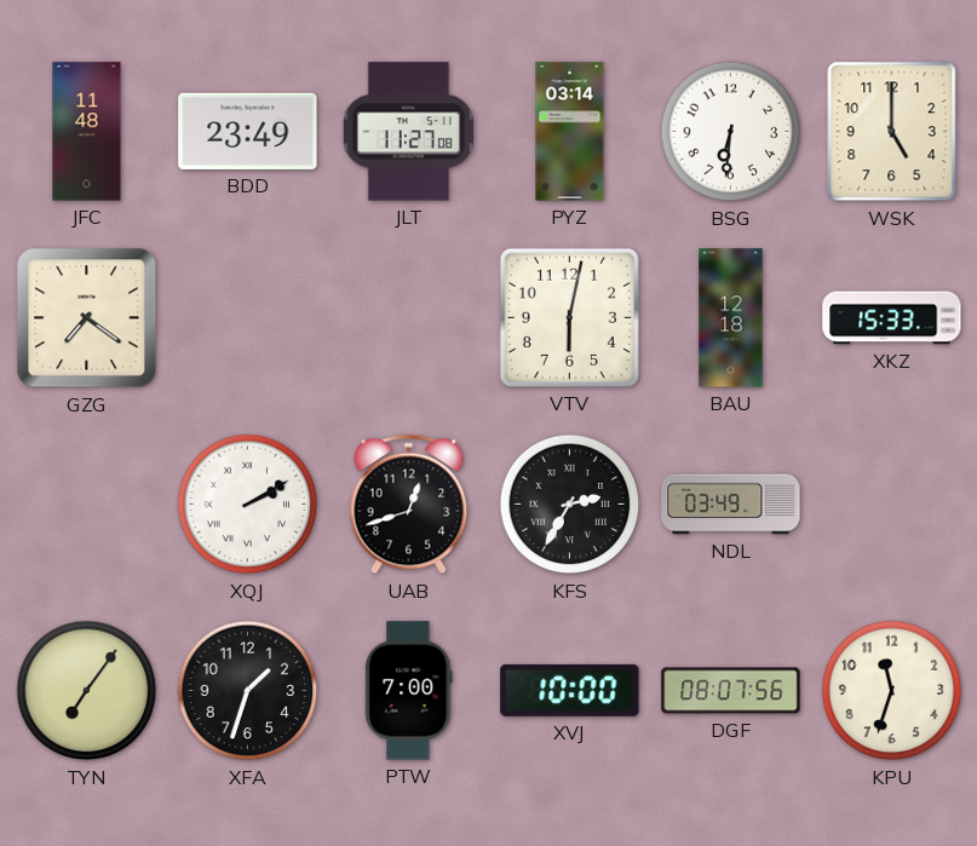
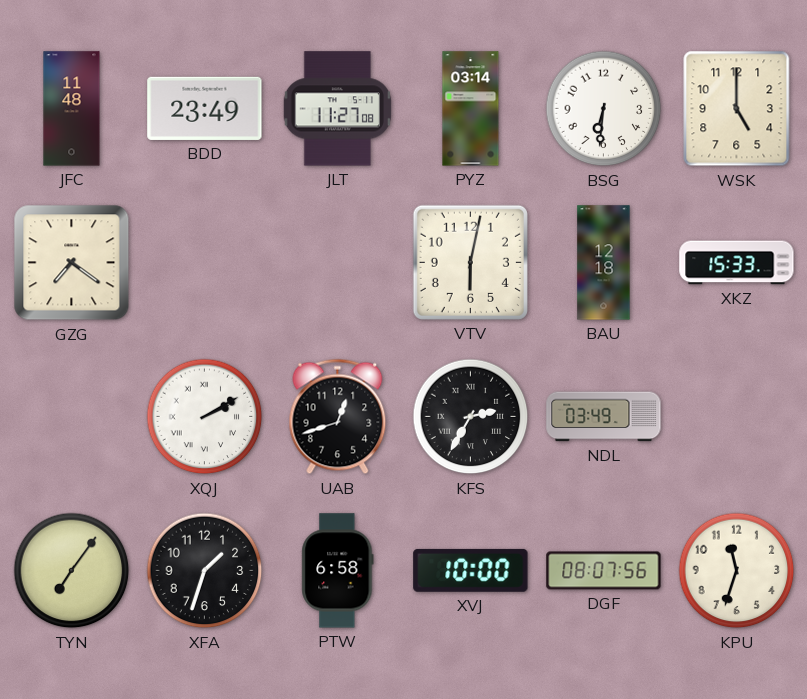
PTW: 7:00 -> 6:58
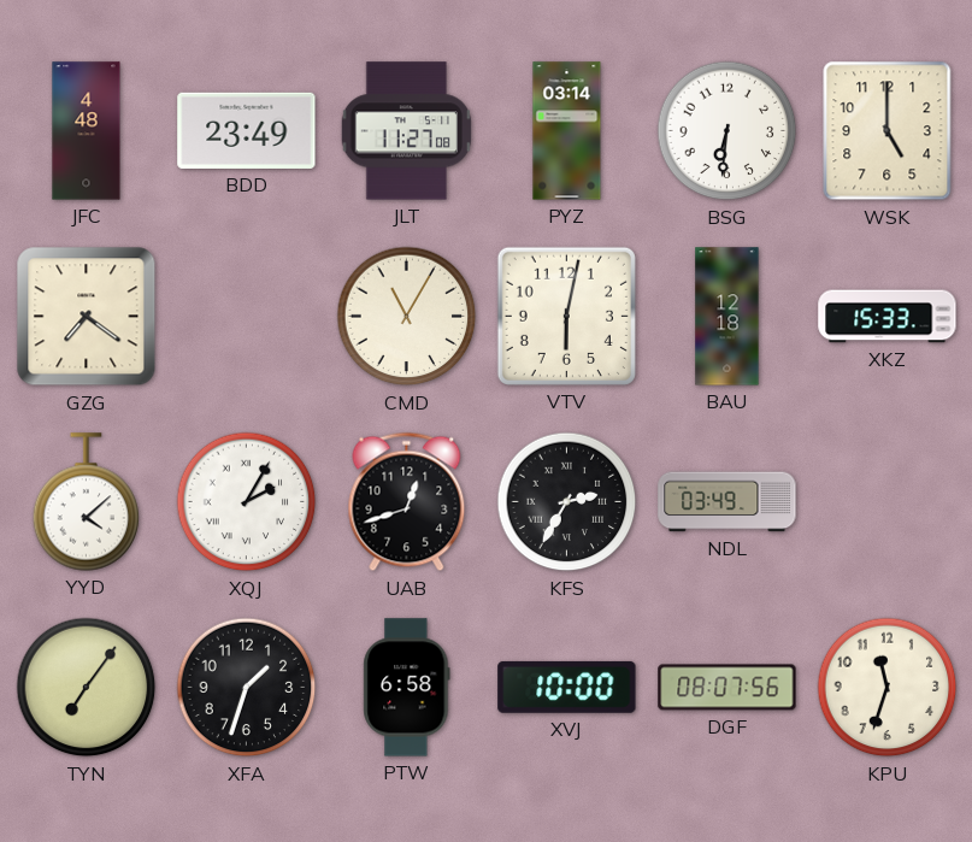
JFC: 11:48 -> 4:48
CMD: none -> 11:05
YYD: none -> 4:08
XQJ: 2:10 -> 2:05
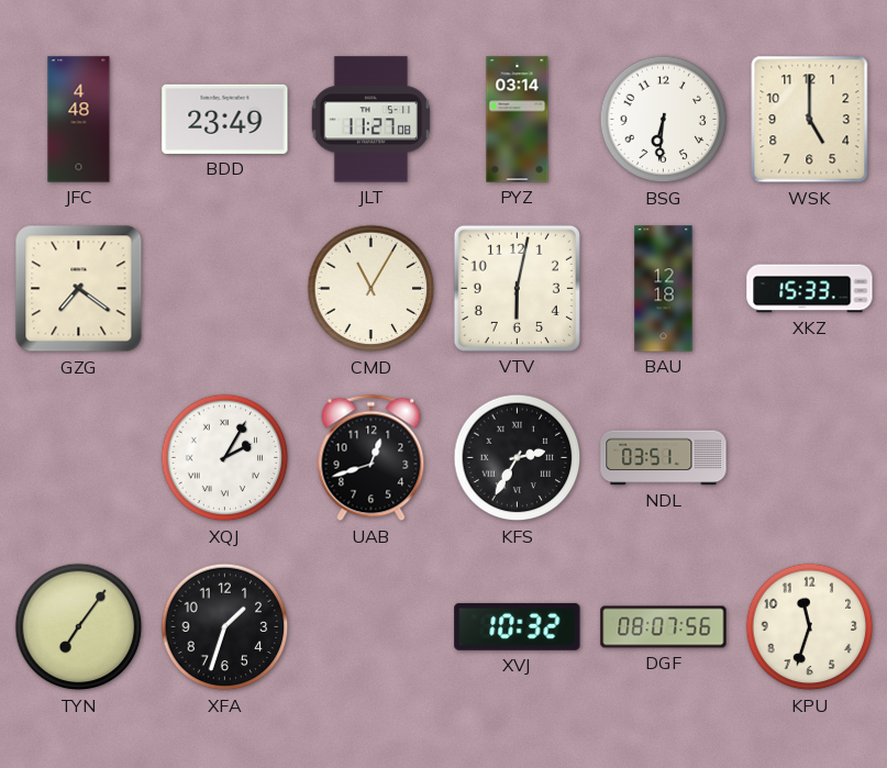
YYD: 4:08 -> none
NDL: 03:49 -> 03:51
PTW: 6:58 -> none
XVJ: 10:00 -> 10:32
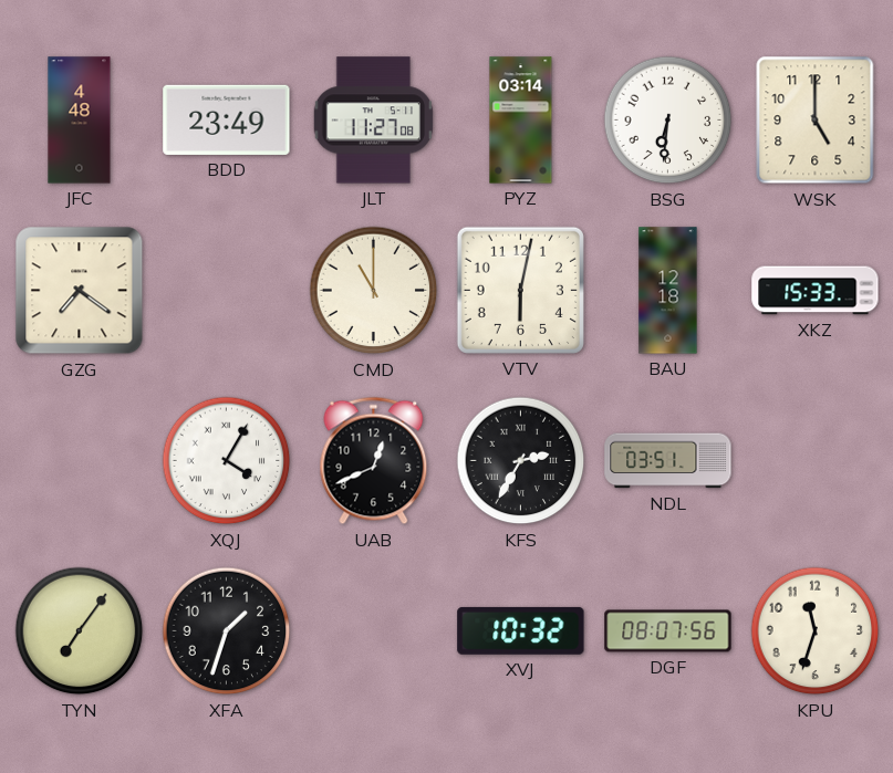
CMD: 11:05 -> 11:00
XQJ: 2:05 -> 4:05
UAB: 12:42 -> 12:41
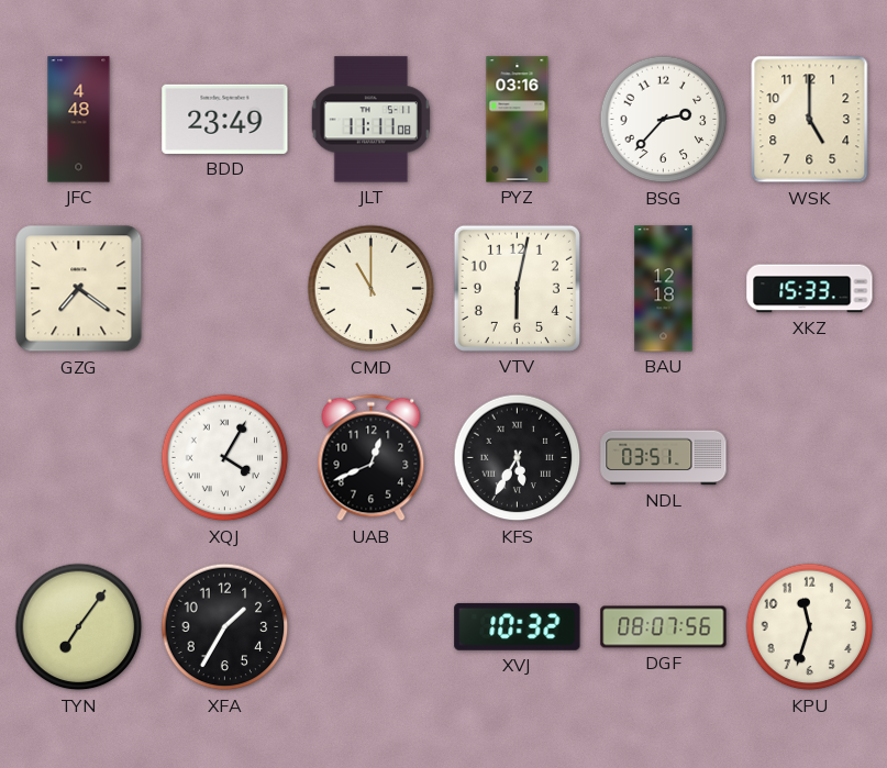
JLT: 11:27 -> 11:11
PYZ: 03:14 -> 03:16
BSG: 6:31 -> 2:37
KFS: 2:35 -> 5:35
XFA: 1:33 -> 1:35
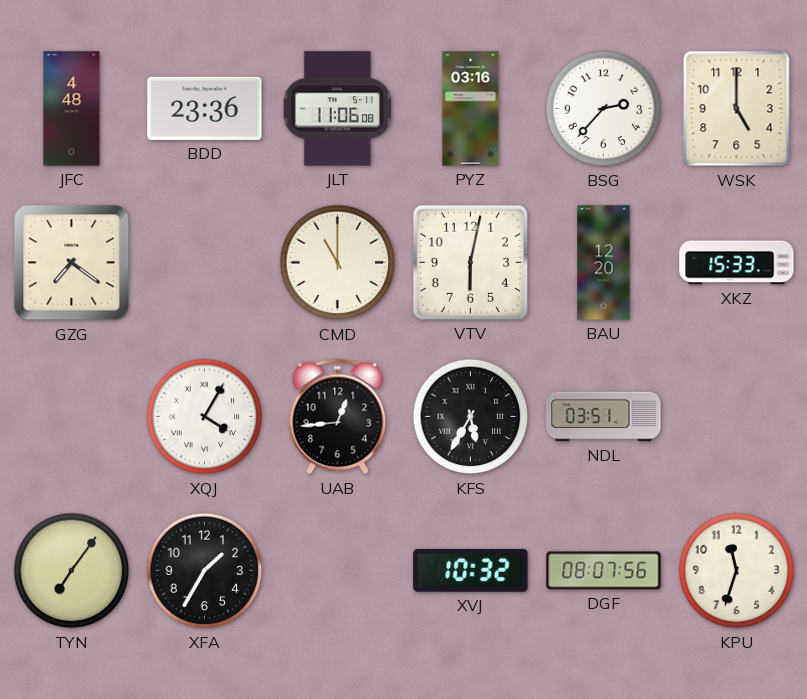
BDD: 23:49 -> 23:36
JLT: 11:11 -> 11:06
BAU: 12:18 -> 12:20
UAB: 12:41 -> 12:44
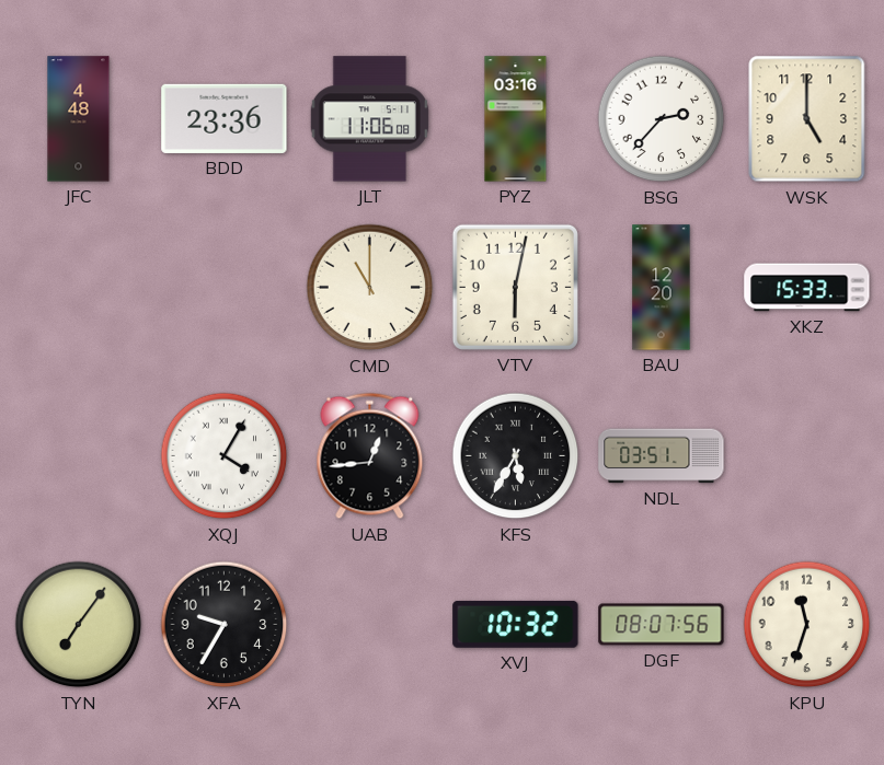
GZG: 7:21 -> none
XFA: 1:35 -> 9:35
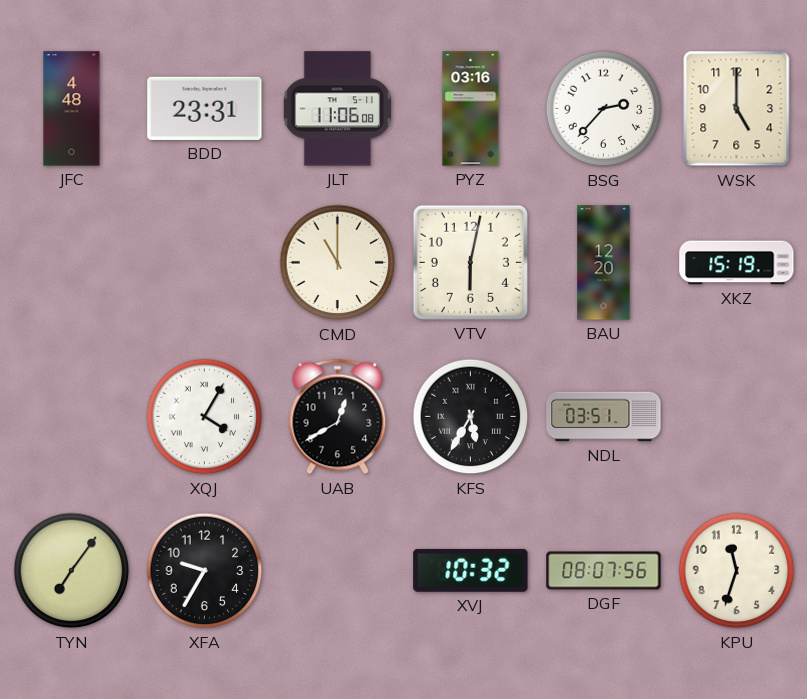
BDD: 23:36 -> 23:31
XKZ: 15:33 -> 15:19
UAB: 12:44 -> 12:40
